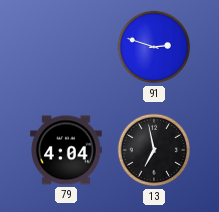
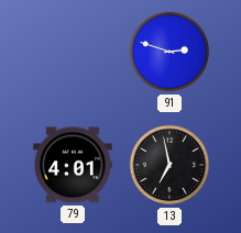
79: 4:04 -> 4:01
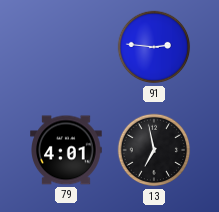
91: 2:48 -> 2:46
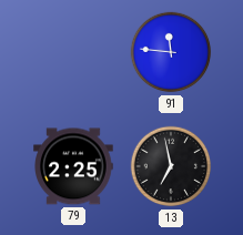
91: 2:46 -> 11:46
79: 4:01 -> 2:25
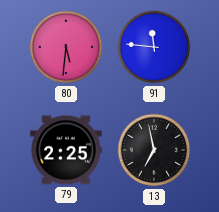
80: none -> 5:31
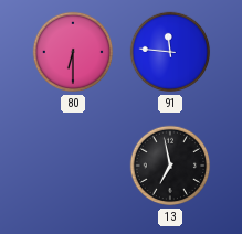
80: 5:31 -> 6:30
79: 2:25 -> none
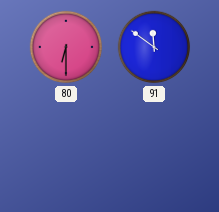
91: 11:46 -> 11:51
13: 6:58 -> none
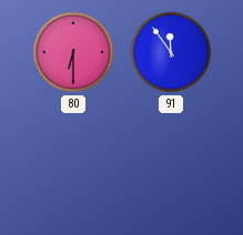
91: 11:51 -> 11:54
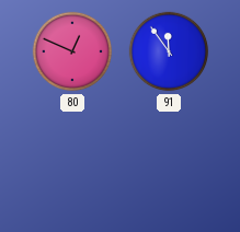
80: 6:30 -> 12:49
